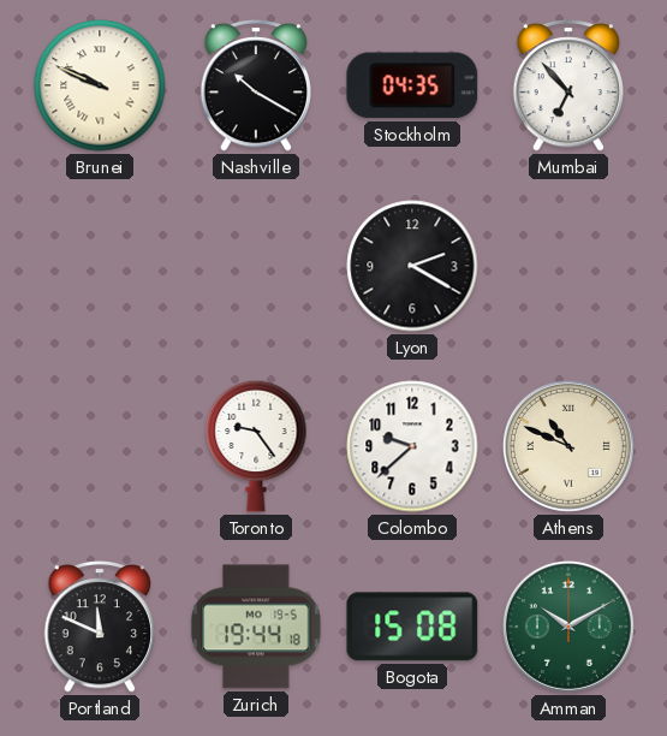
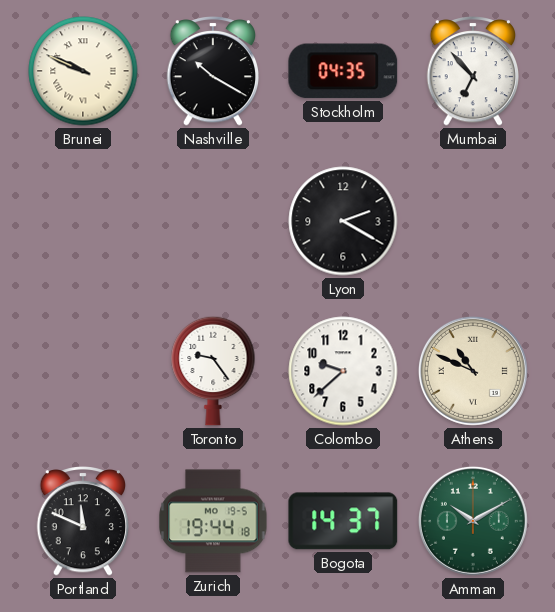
Bogota: 15:08 -> 14:37
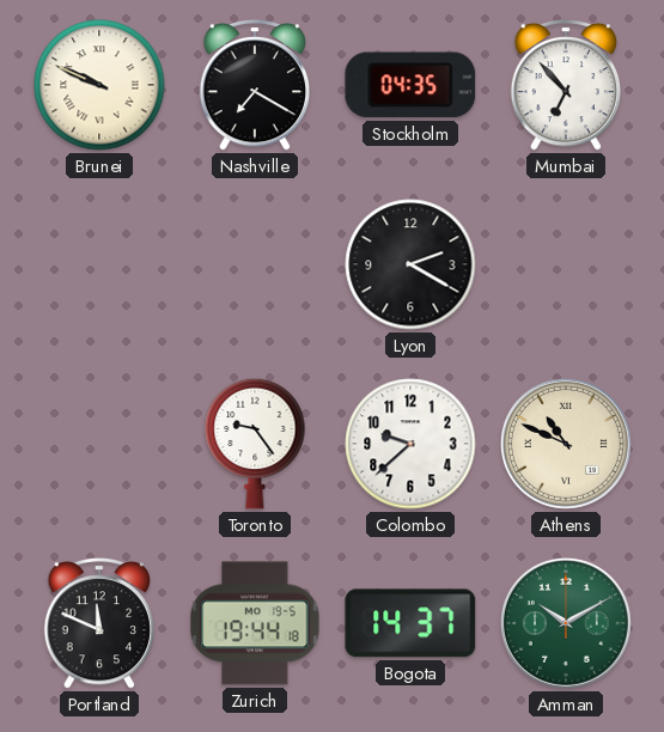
Nashville: 10:20 -> 7:20
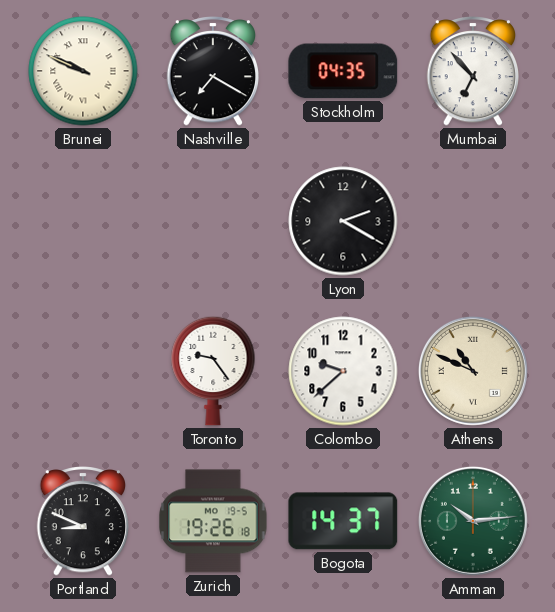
Portland: 11:49 -> 8:49
Zurich: 19:44 -> 19:26
Amman: 10:10 -> 10:14
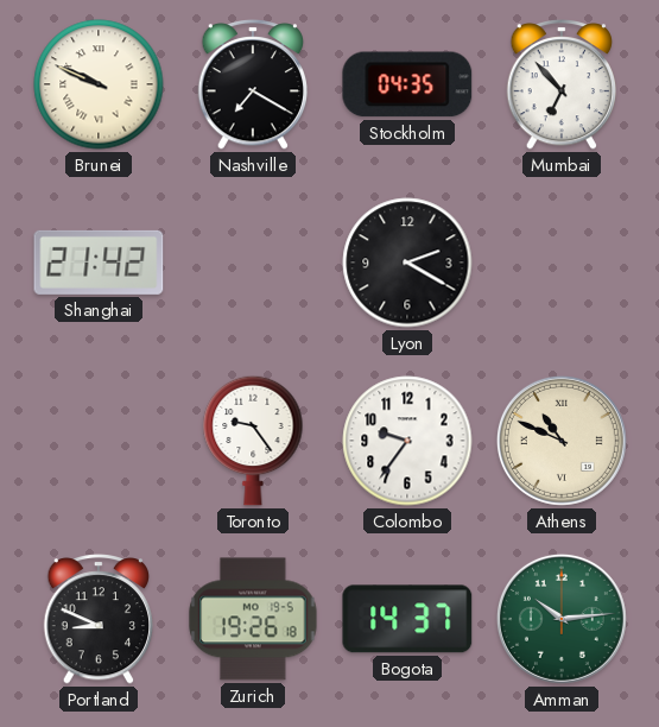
Shanghai: none -> 21:42
Colombo: 9:38 -> 9:36
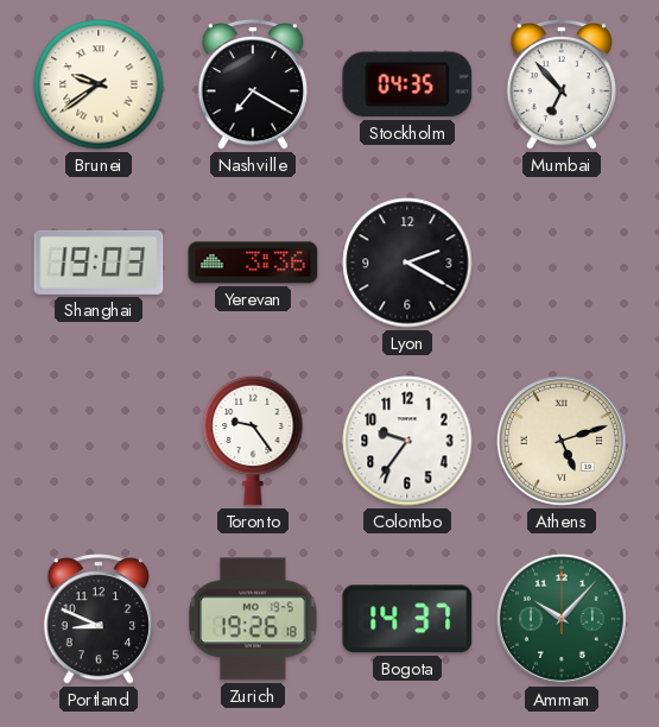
Brunei: 9:49 -> 9:39
Shanghai: 21:42 -> 19:03
Yerevan: none -> 3:36
Athens: 10:49 -> 5:12
Amman: 10:14 -> 10:07
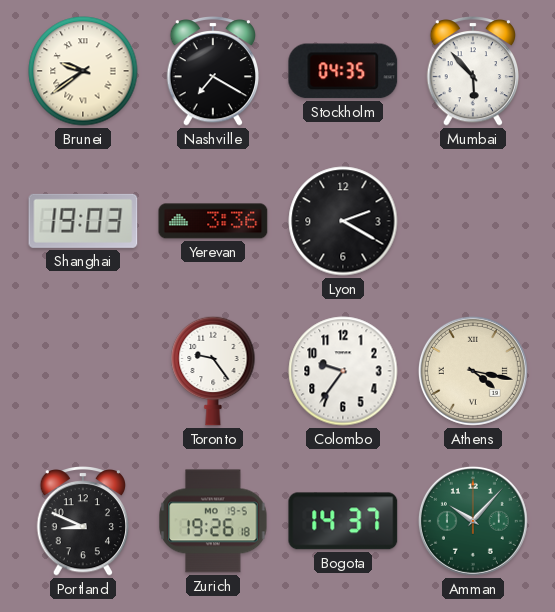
Mumbai: 6:53 -> 5:53
Athens: 5:12 -> 4:17
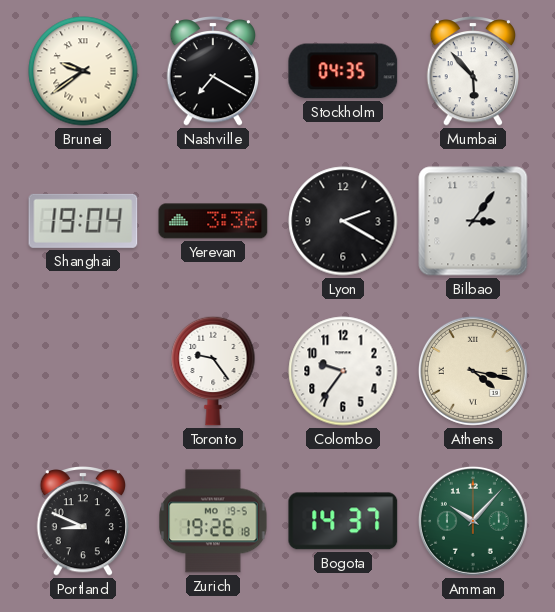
Shanghai: 19:03 -> 19:04
Bilbao: none -> 3:06
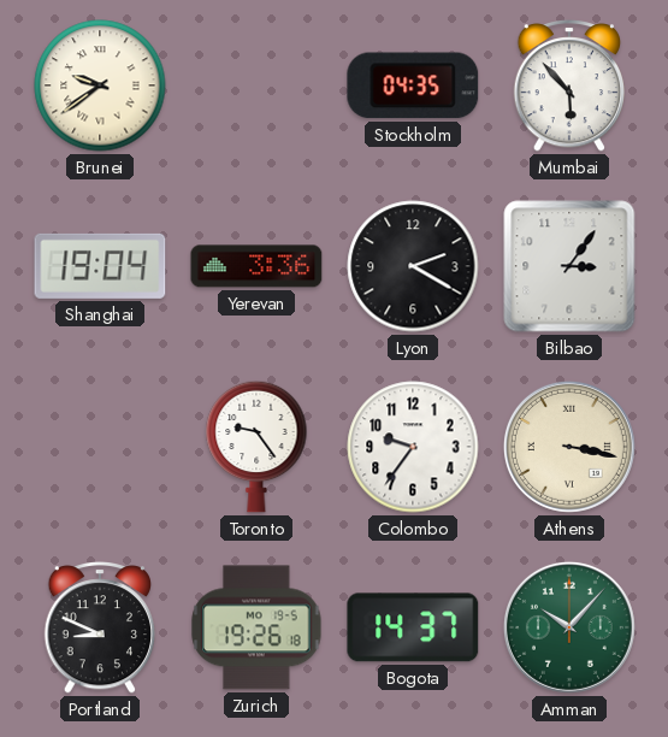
Nashville: 7:20 -> none
Athens: 4:17 -> 3:17
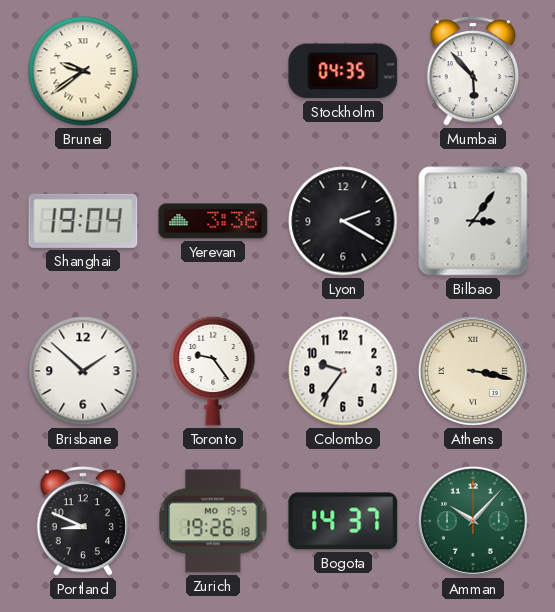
Brisbane: none -> 1:52
